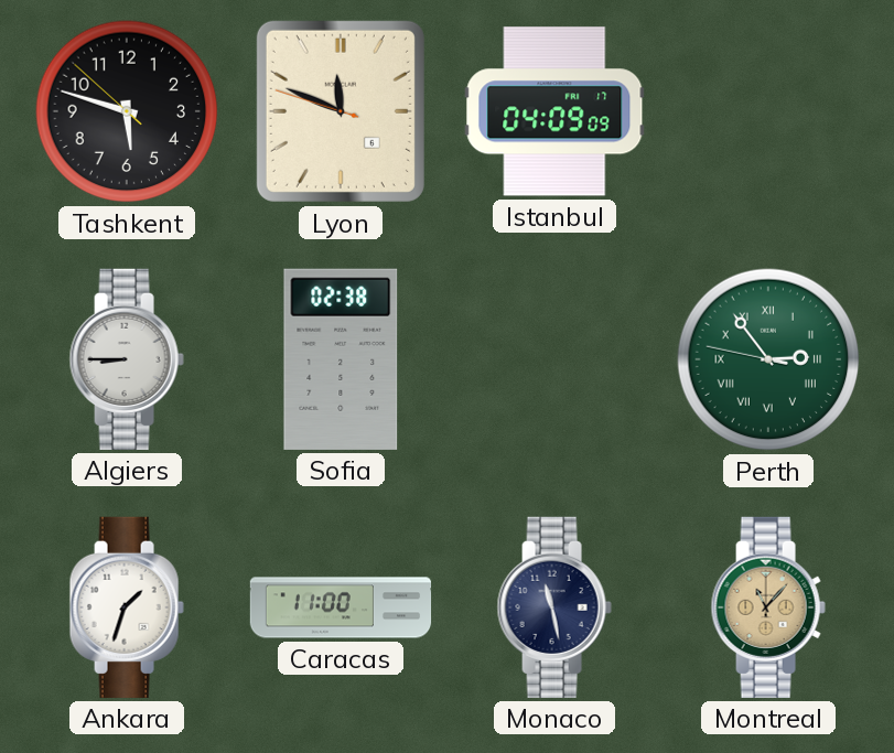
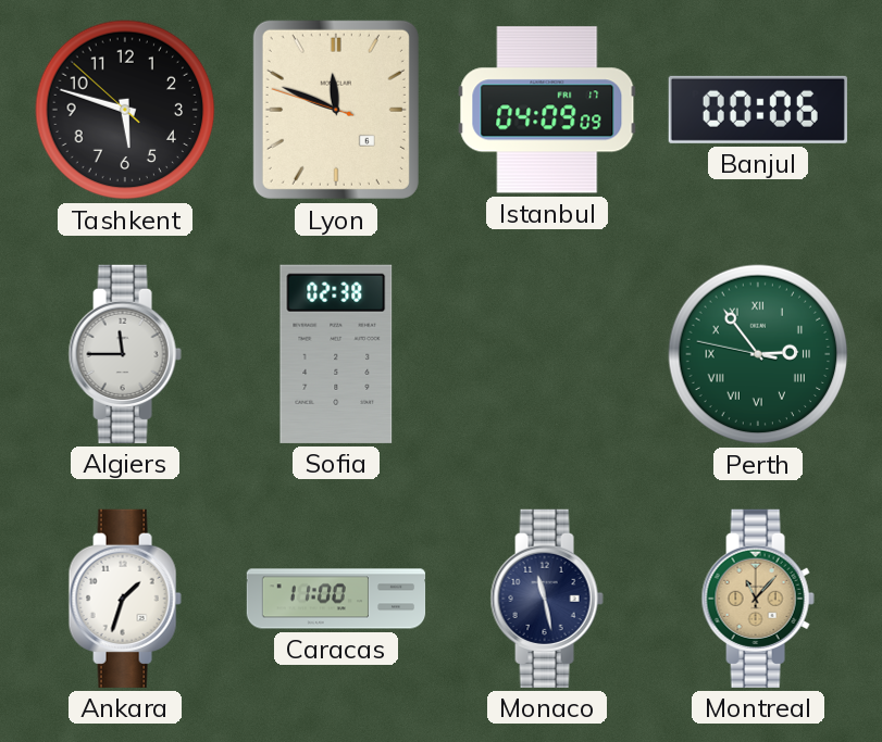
Banjul: none -> 00:06
Algiers: 8:45 -> 11:45
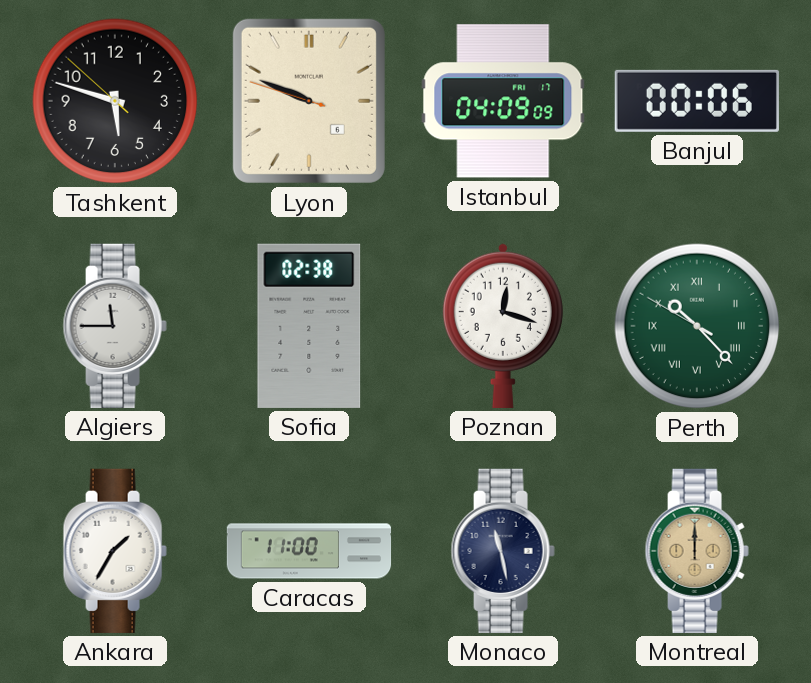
Lyon: 11:48 -> 9:48
Poznan: none -> 12:18
Perth: 2:53 -> 10:22
Ankara: 1:33 -> 1:35
Montreal: 11:07 -> 12:00
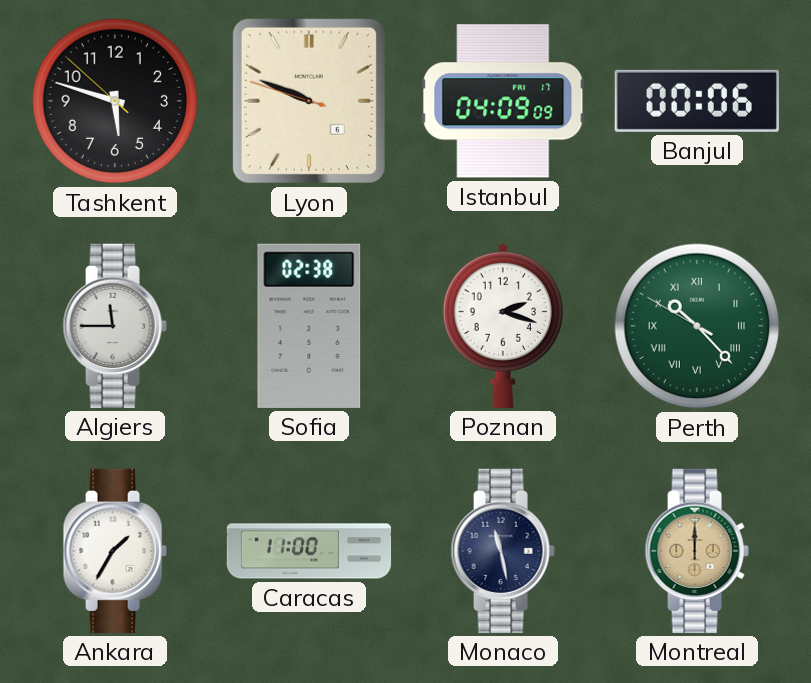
Poznan: 12:18 -> 2:18
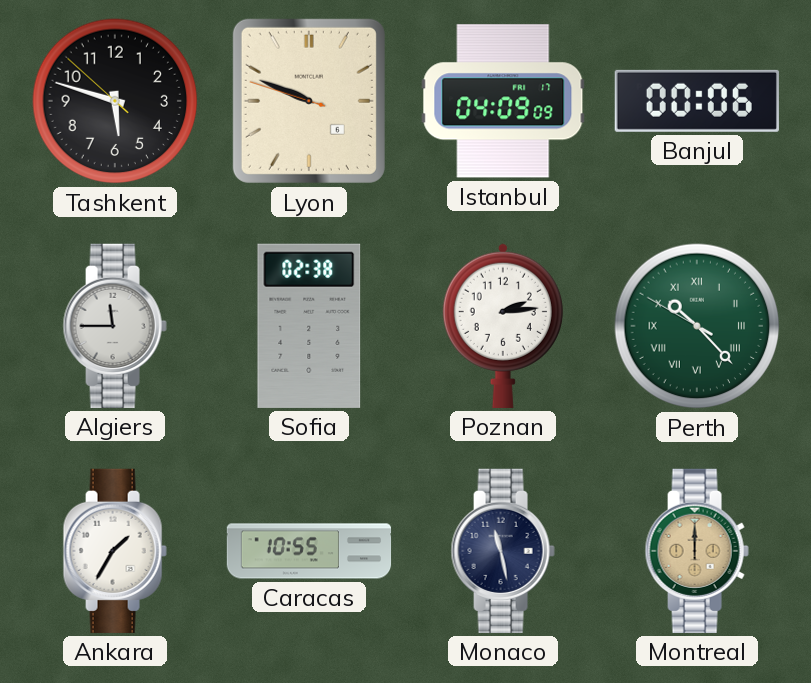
Poznan: 2:18 -> 2:14
Caracas: 11:00 -> 10:55
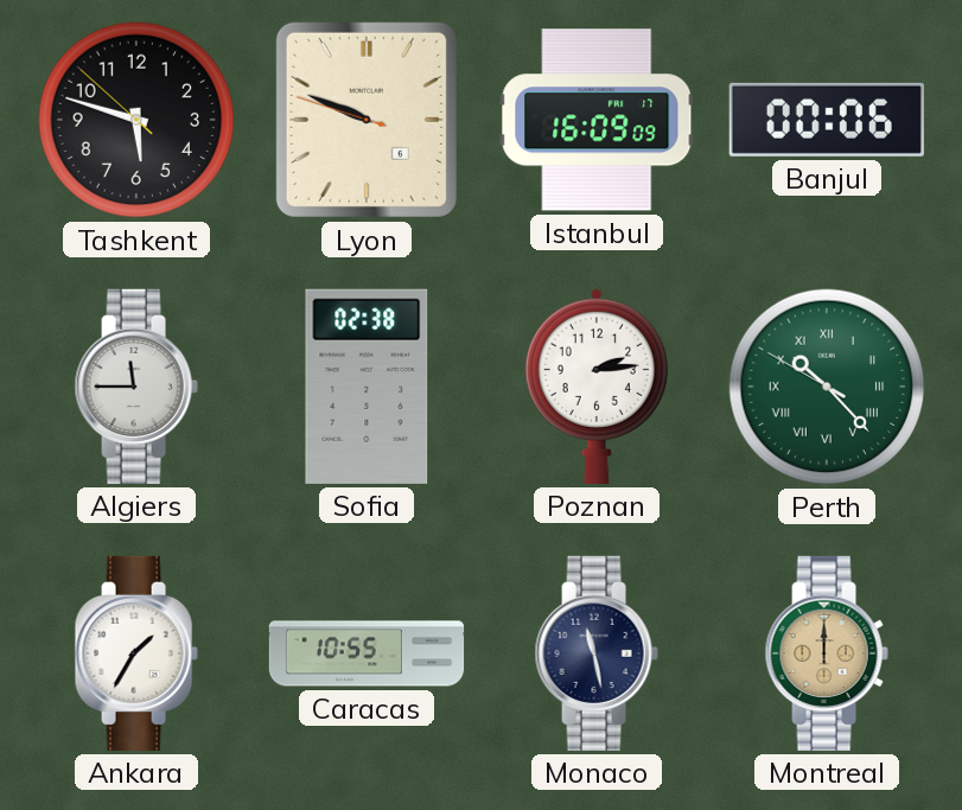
Istanbul: 04:09 -> 16:09
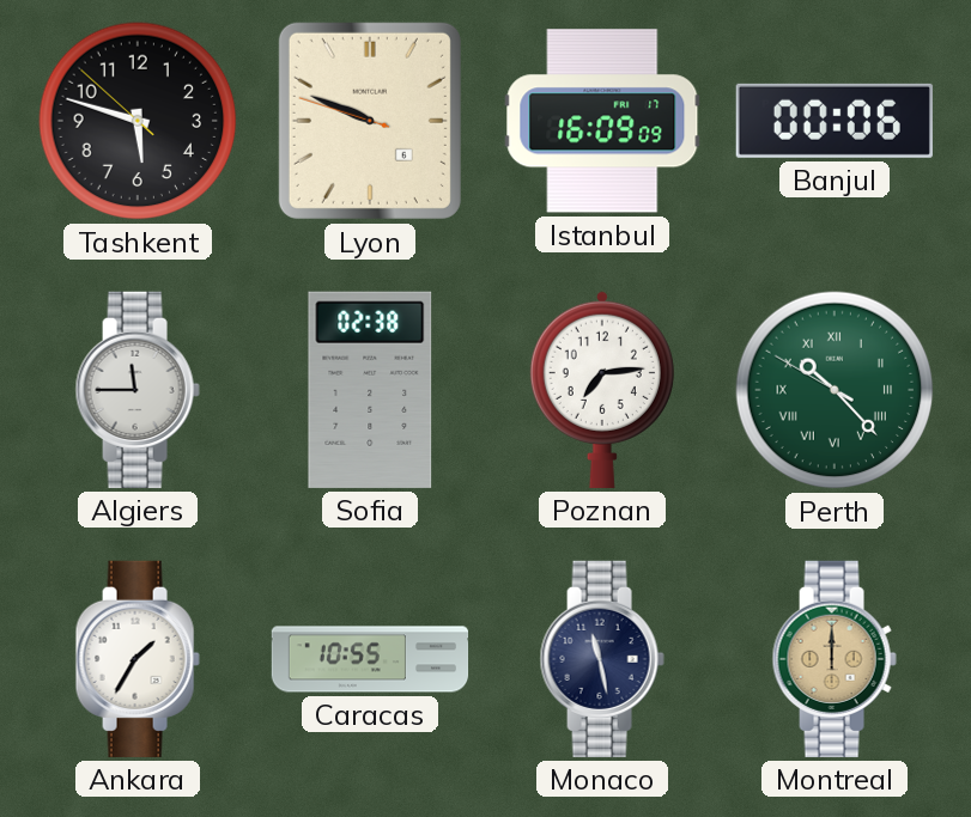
Poznan: 2:14 -> 7:14
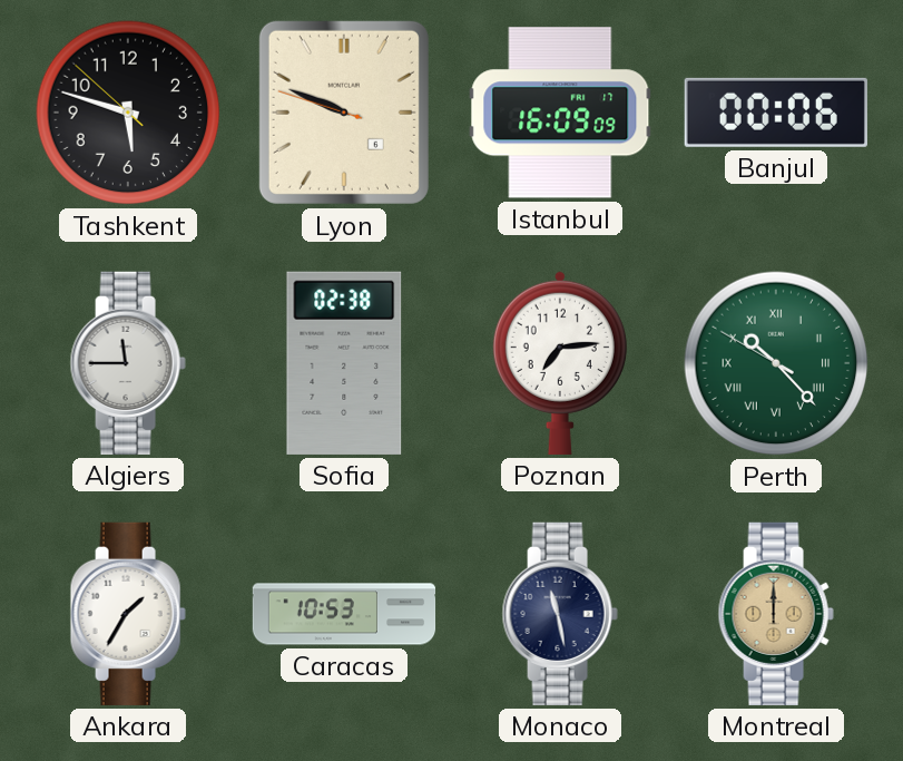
Caracas: 10:55 -> 10:53
